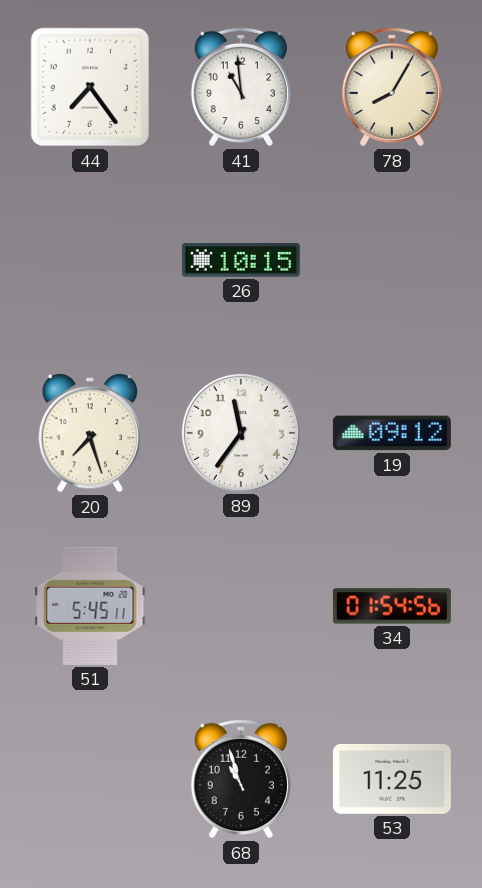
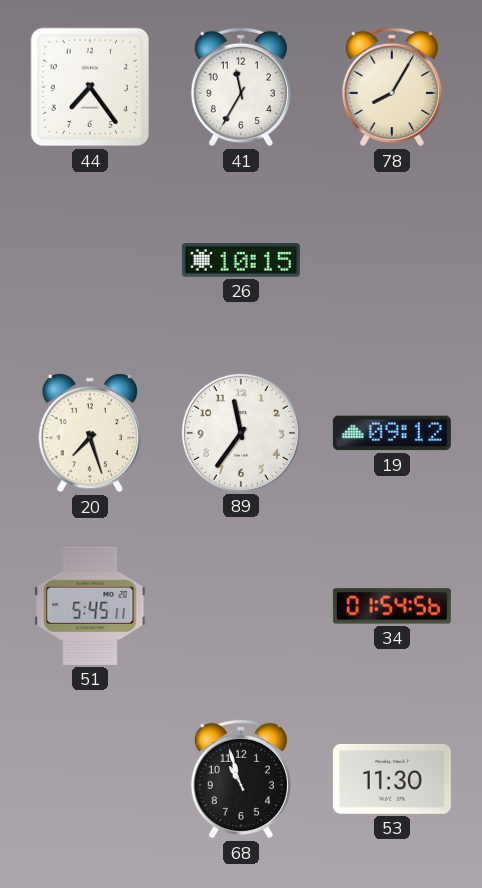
41: 10:59 -> 11:35
53: 11:25 -> 11:30
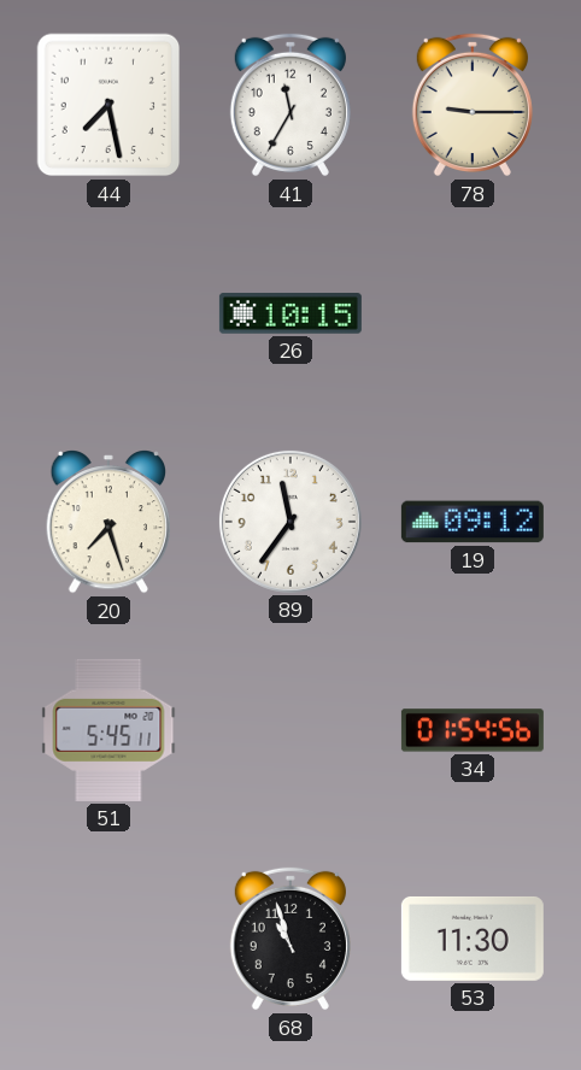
44: 7:24 -> 7:28
78: 8:05 -> 9:15
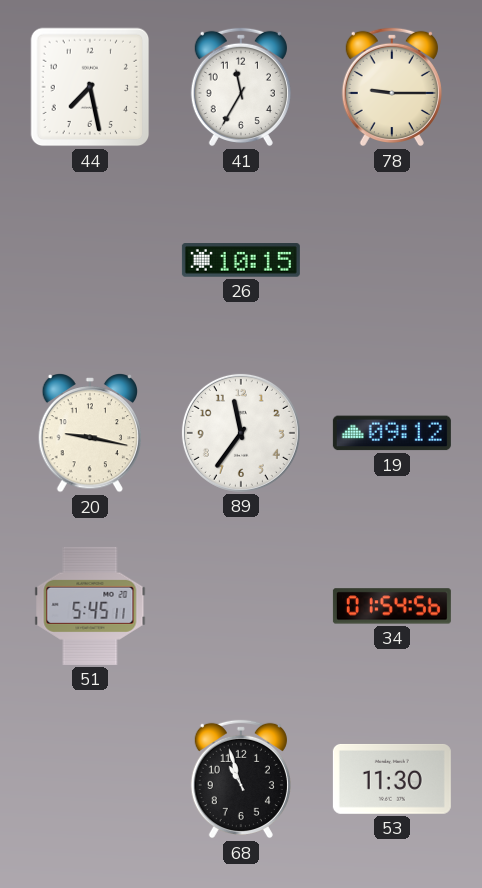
20: 7:27 -> 9:17
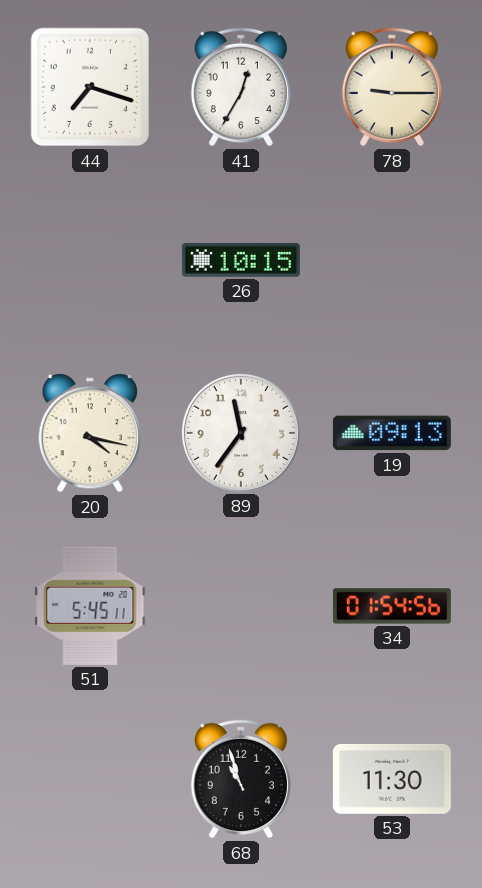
44: 7:28 -> 7:18
41: 11:35 -> 12:35
20: 9:17 -> 4:17
19: 09:12 -> 09:13
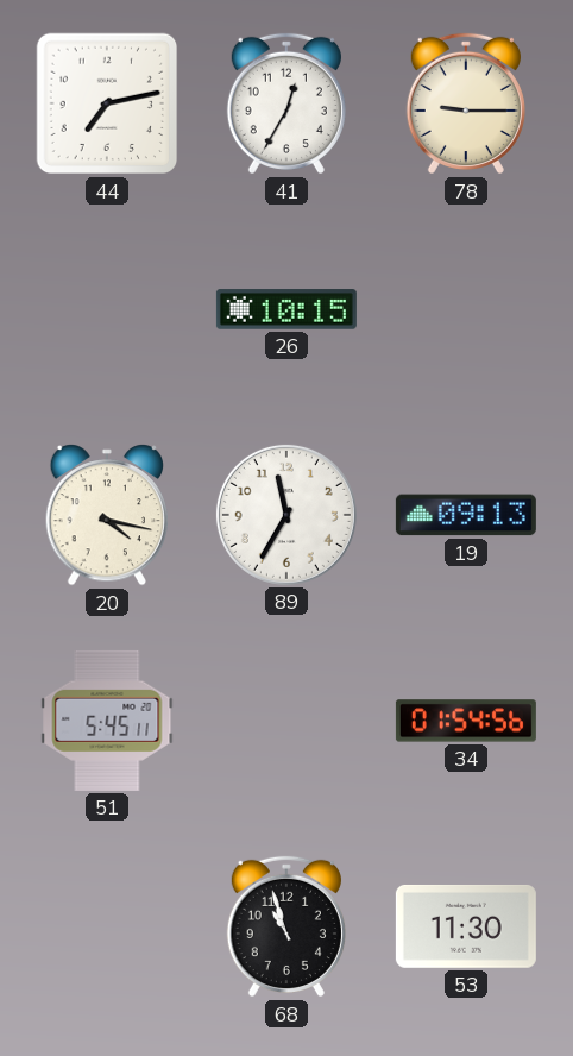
44: 7:18 -> 7:13
89: 11:36 -> 11:35
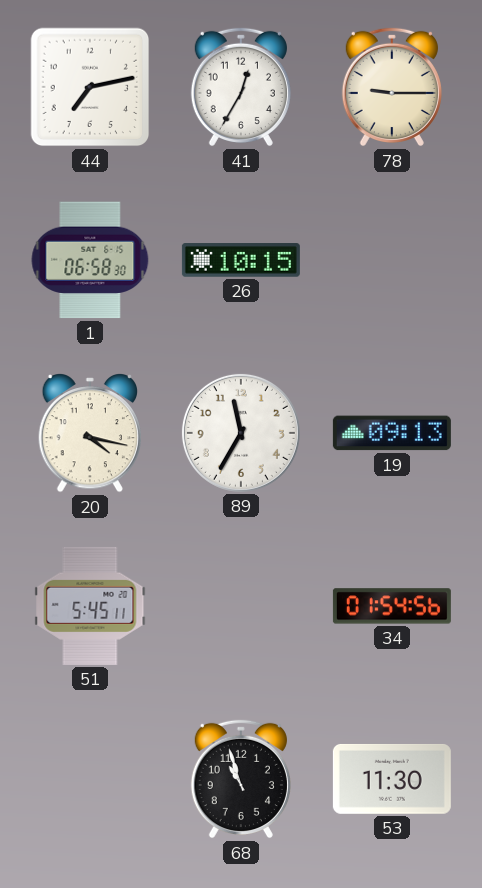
1: none -> 06:58
